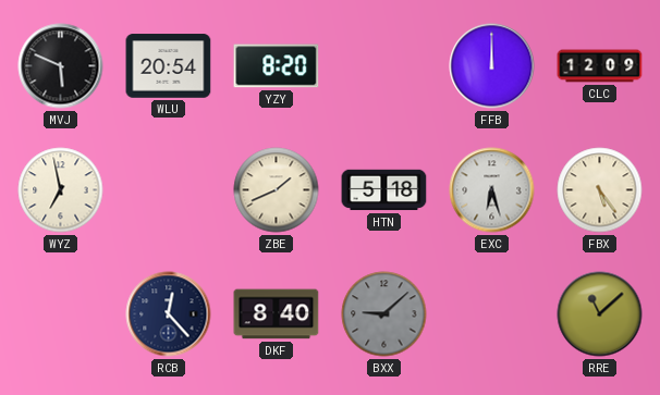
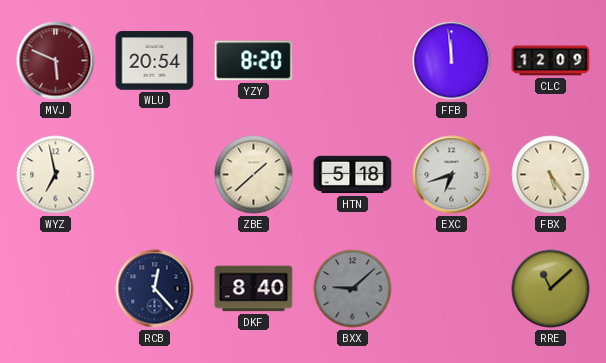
MVJ dial: black -> burgundy
FFB: 12:00 -> 11:59
ZBE: 1:41 -> 1:38
EXC: 6:27 -> 6:42
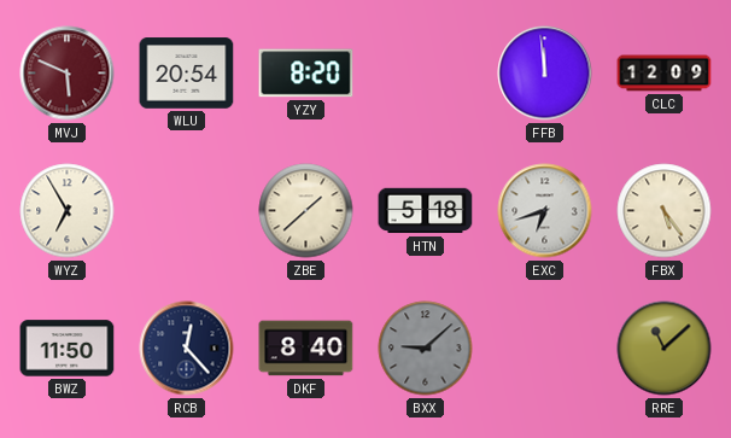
WYZ: 6:58 -> 6:55
BWZ: none -> 11:50
